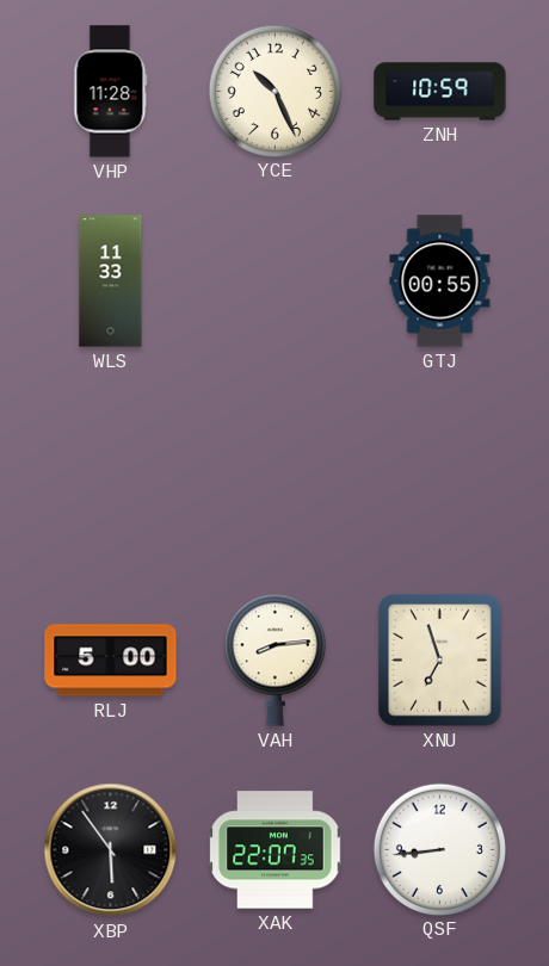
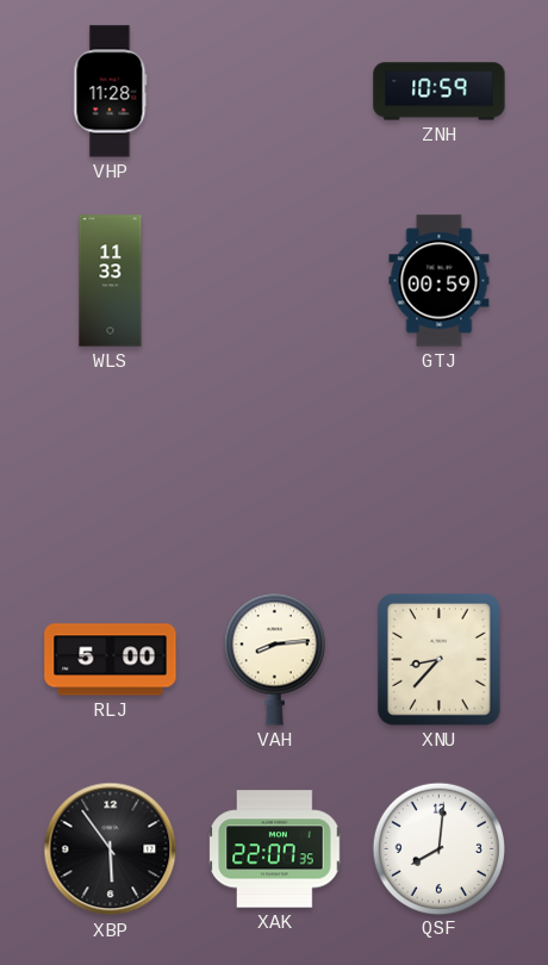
YCE: 10:26 -> none
GTJ: 00:55 -> 00:59
XNU: 6:57 -> 8:37
QSF: 8:44 -> 8:01
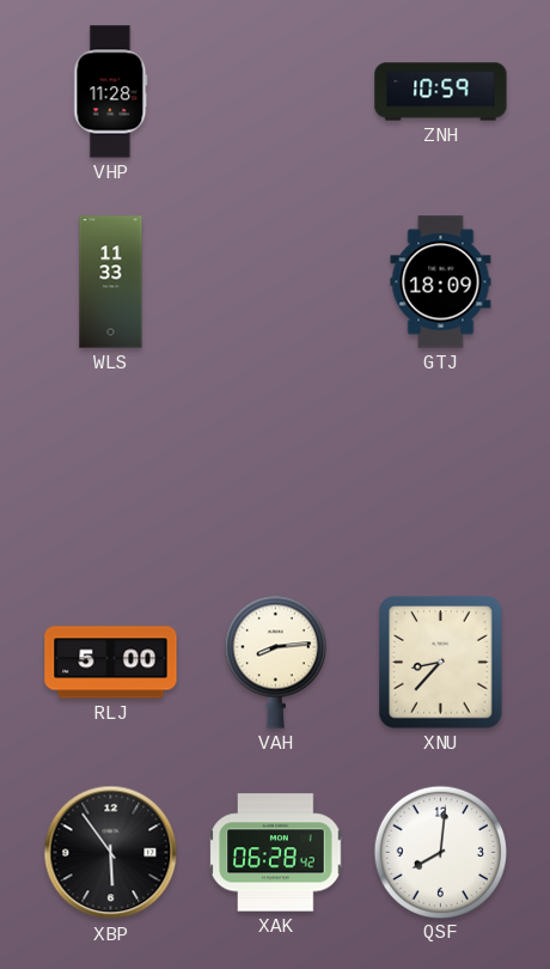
GTJ: 00:59 -> 18:09
XAK: 22:07 -> 06:28
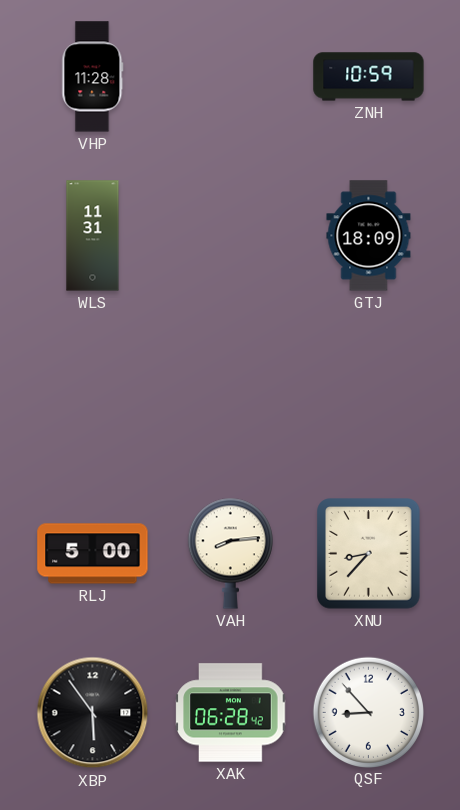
WLS: 11:33 -> 11:31
QSF: 8:01 -> 8:53
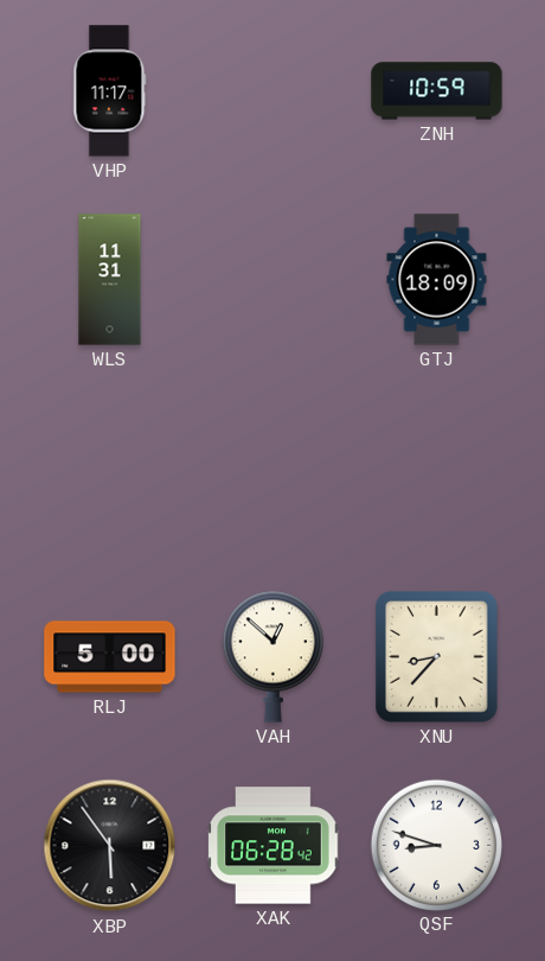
VHP: 11:28 -> 11:17
VAH: 8:14 -> 12:52
QSF: 8:53 -> 8:48
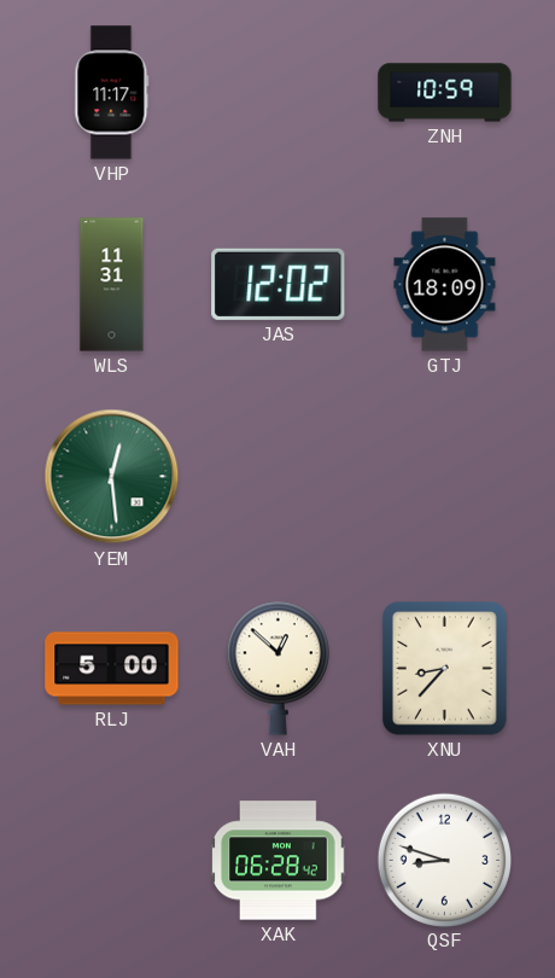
JAS: none -> 12:02
YEM: none -> 12:29
XBP: 5:54 -> none
